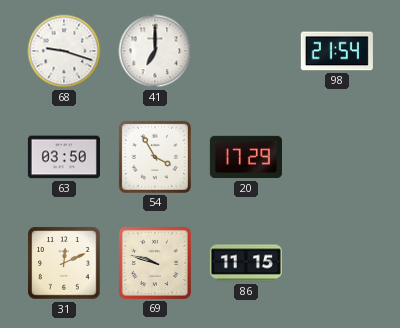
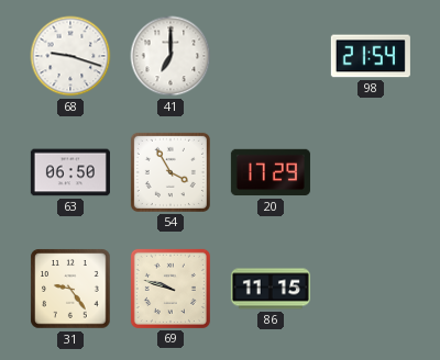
63: 03:50 -> 06:50
31: 12:11 -> 9:24
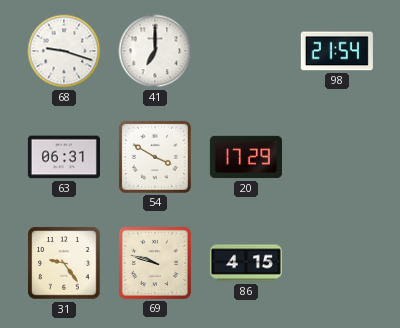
63: 06:50 -> 06:31
54: 3:55 -> 3:50
86: 11:15 -> 4:15
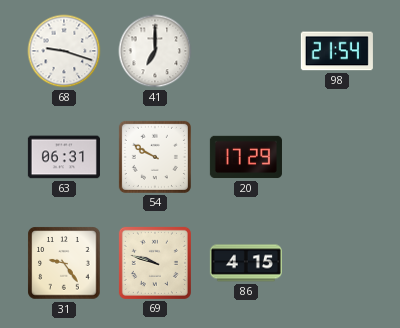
54: 3:50 -> 9:50
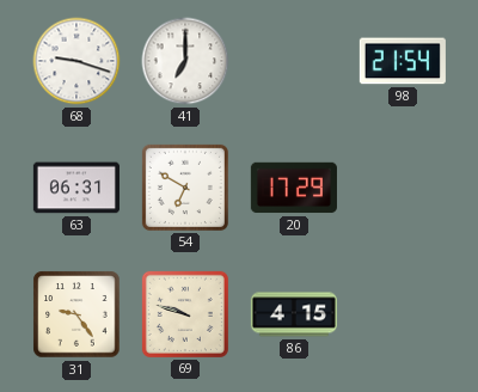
54: 9:50 -> 6:50
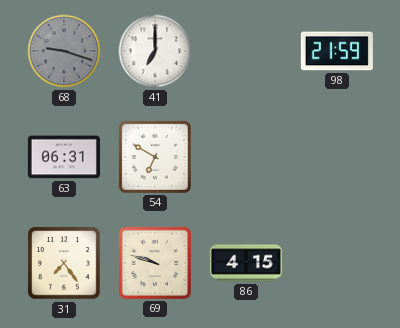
68 dial: white -> grey
98: 21:54 -> 21:59
20: 17:29 -> none
31: 9:24 -> 7:24
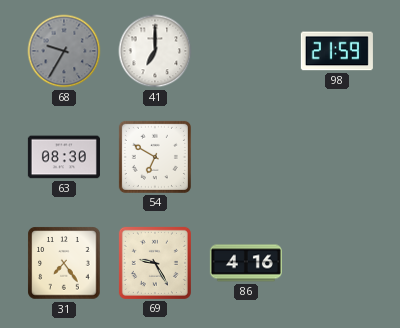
68: 9:18 -> 9:35
63: 06:31 -> 08:30
69: 9:48 -> 9:25
86: 4:15 -> 4:16
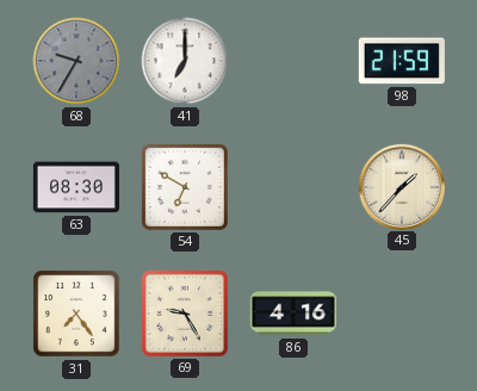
45: none -> 1:37
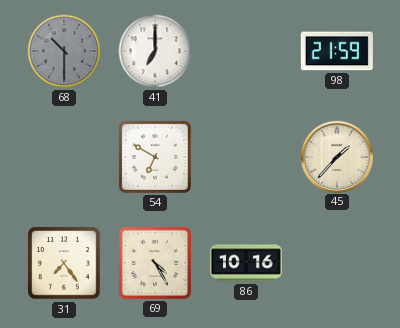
68: 9:35 -> 10:30
63: 08:30 -> none
69: 9:25 -> 4:25
86: 4:16 -> 10:16
